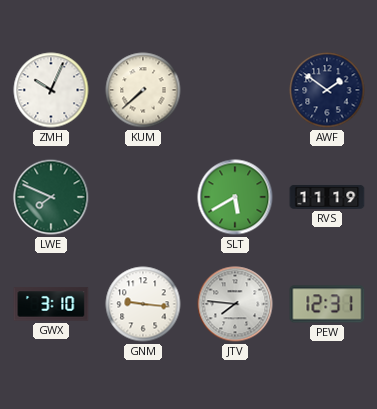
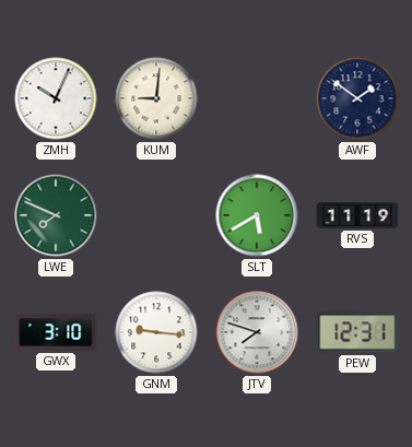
KUM: 7:38 -> 9:01
JTV: 7:46 -> 7:48
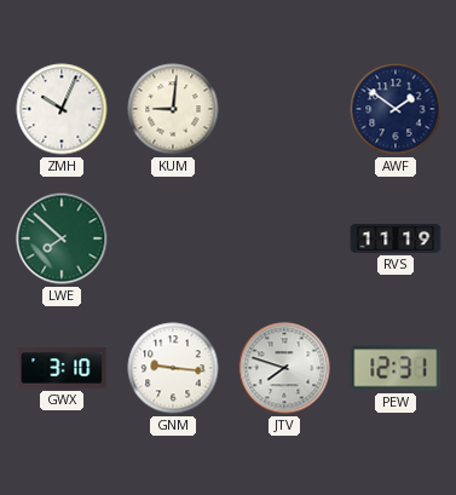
LWE: 7:49 -> 7:52
SLT: 5:40 -> none
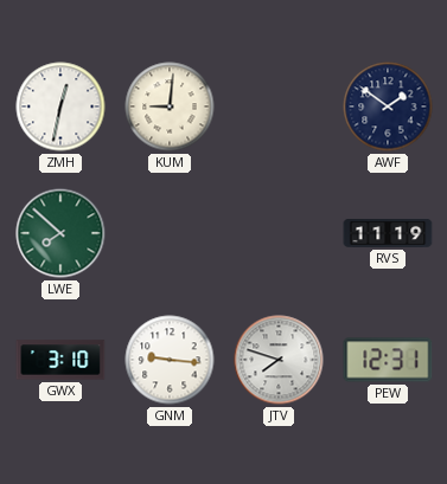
ZMH: 10:04 -> 12:32
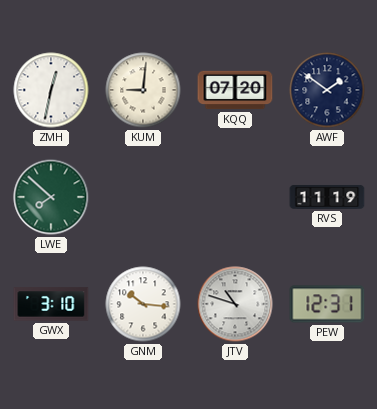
KQQ: none -> 07:20
GNM: 9:16 -> 10:16
JTV: 7:48 -> 10:48
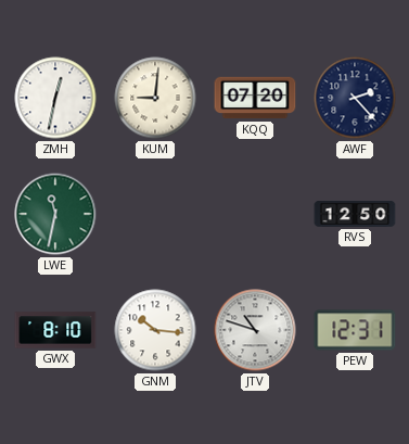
AWF: 1:51 -> 2:23
LWE: 7:52 -> 11:32
RVS: 11:19 -> 12:50
GWX: 3:10 -> 8:10
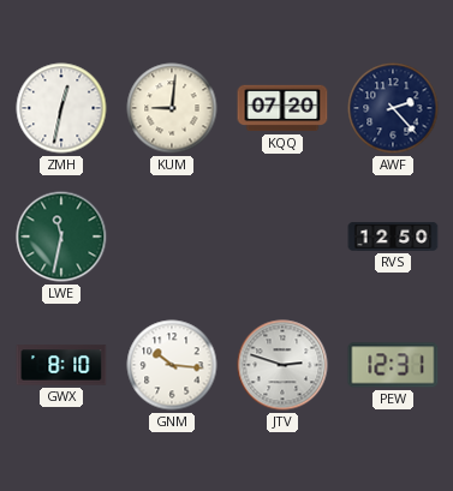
JTV: 10:48 -> 2:48
